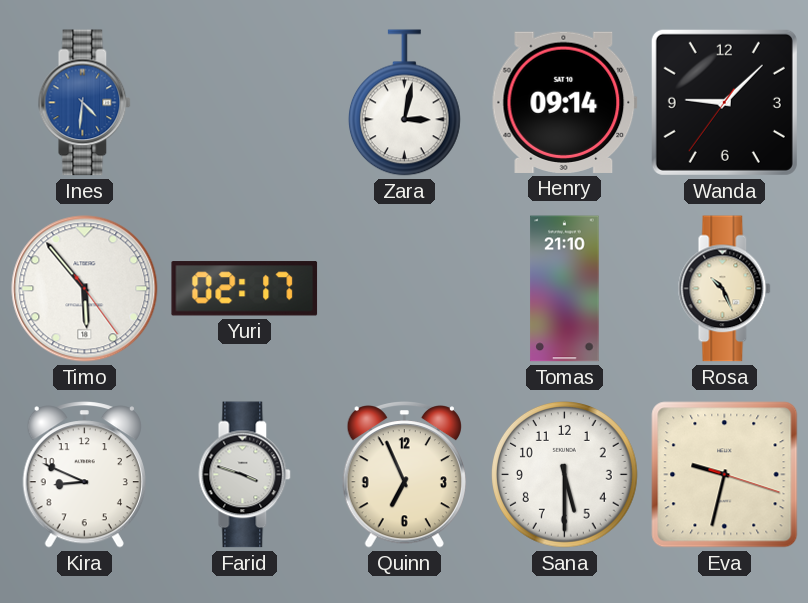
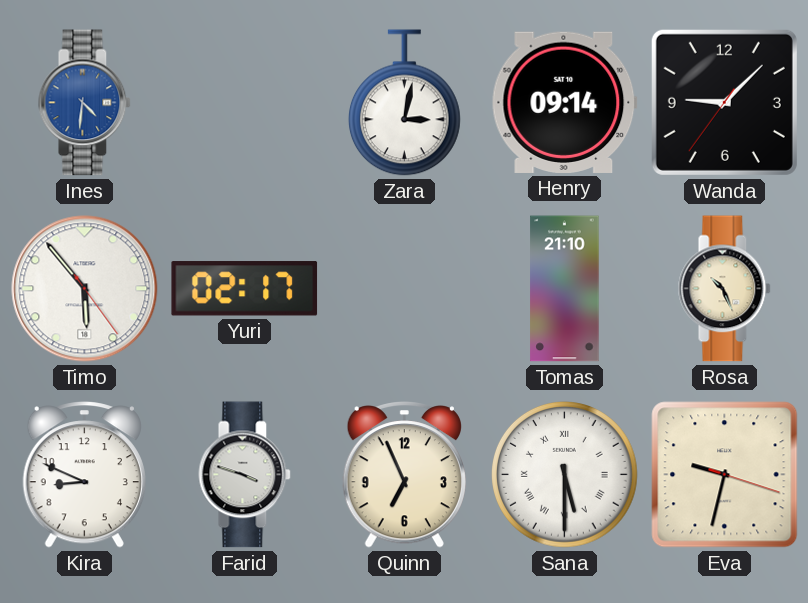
Sana numerals: Arabic -> Roman
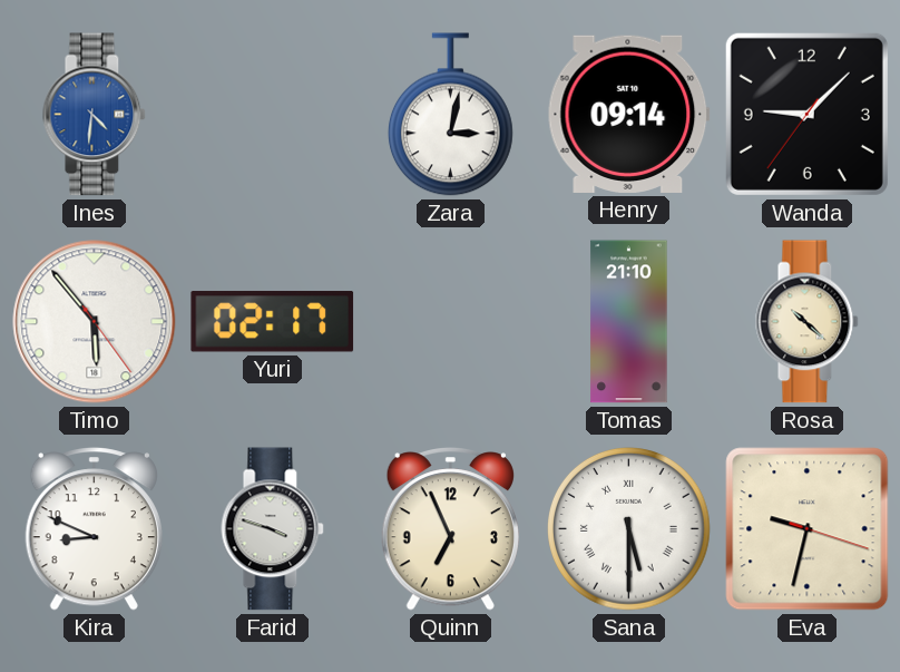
Rosa: 10:26 -> 10:22
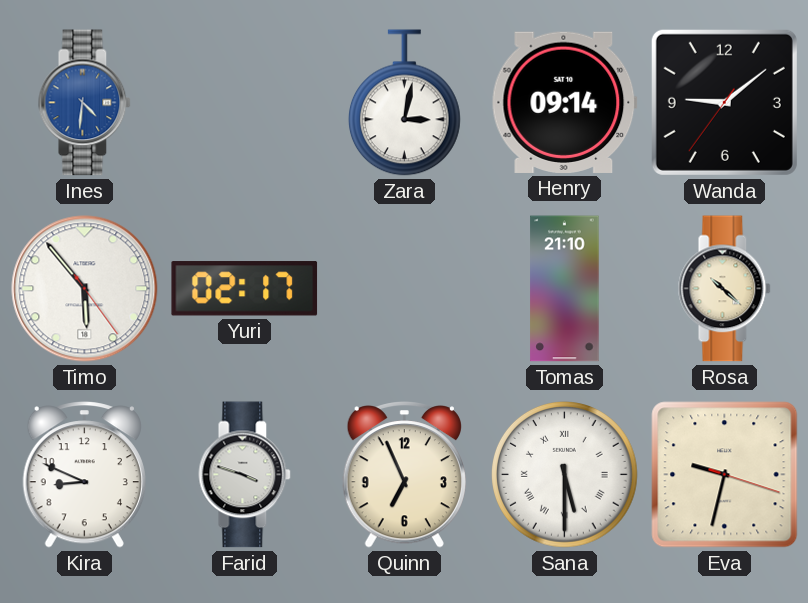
Wanda: 9:07 -> 9:08
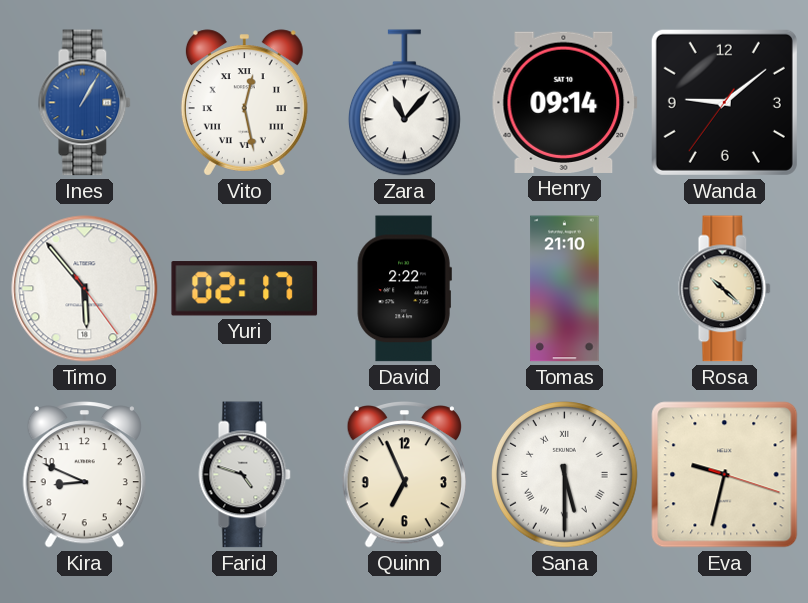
Ines: 4:31 -> 1:05
Vito: none -> 12:28
Zara: 3:02 -> 11:07
David: none -> 2:22
Farid: 3:48 -> 4:48
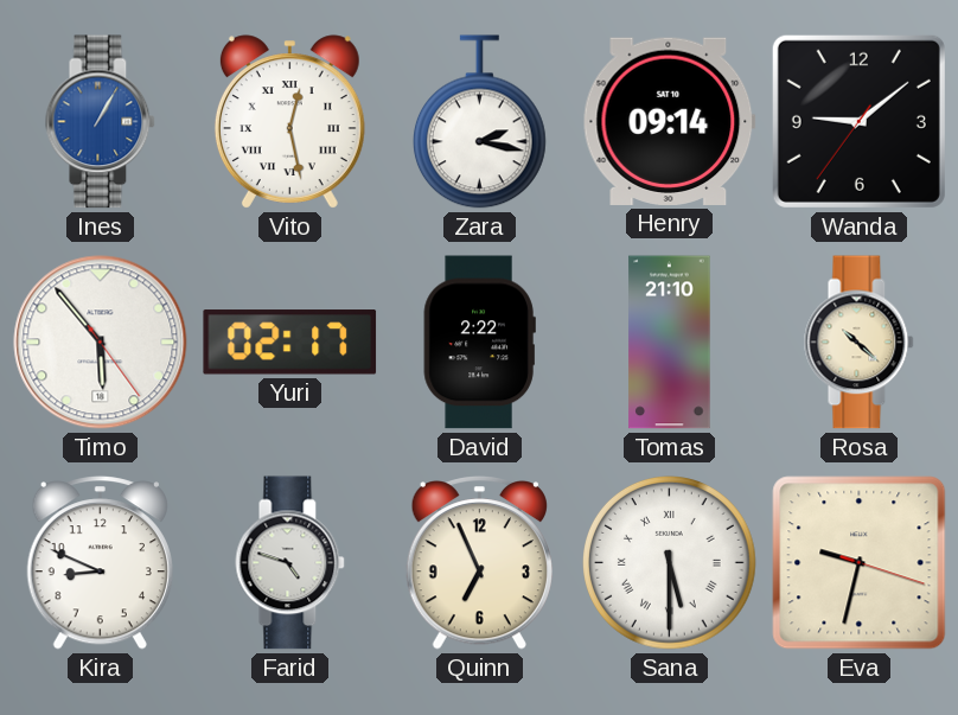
Zara: 11:07 -> 2:17
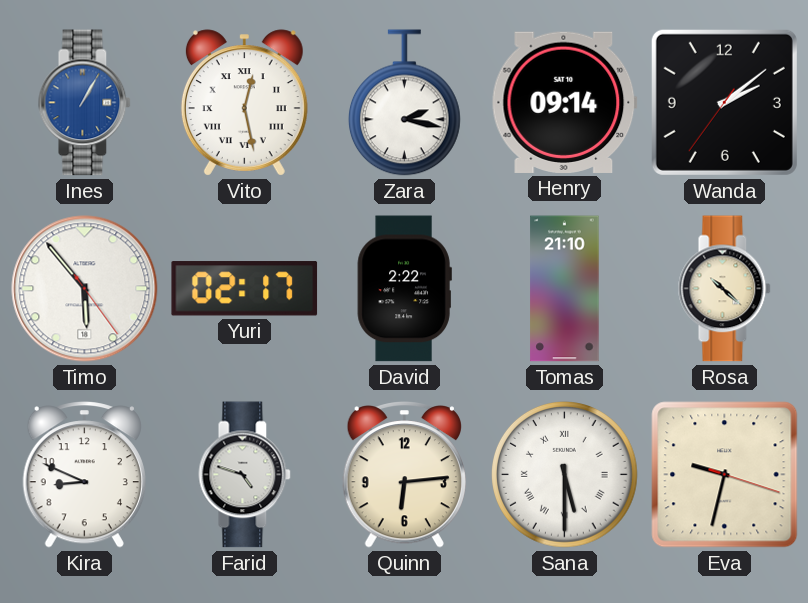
Wanda: 9:08 -> 2:08
Quinn: 6:56 -> 6:14
